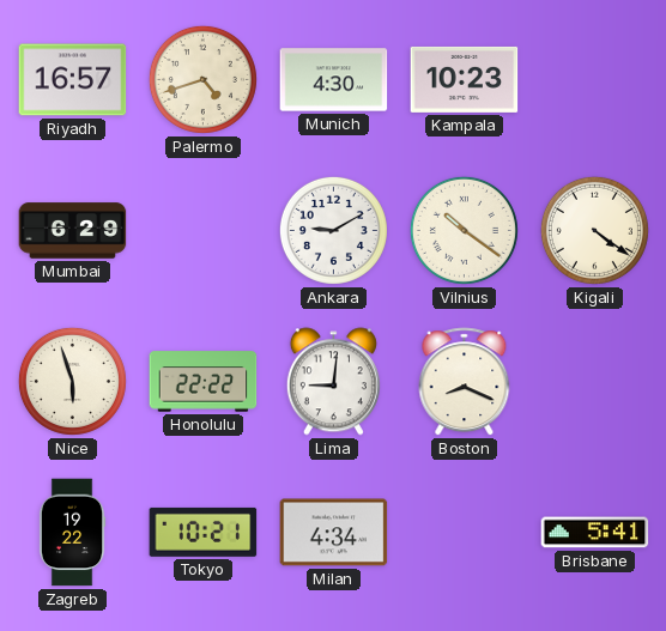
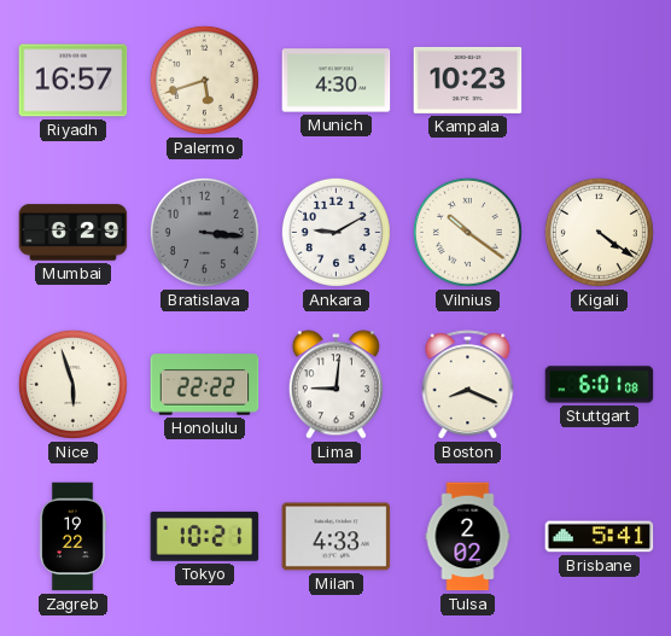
Palermo: 4:42 -> 5:42
Bratislava: none -> 3:16
Stuttgart: none -> 6:01
Milan: 4:34 -> 4:33
Tulsa: none -> 2:02
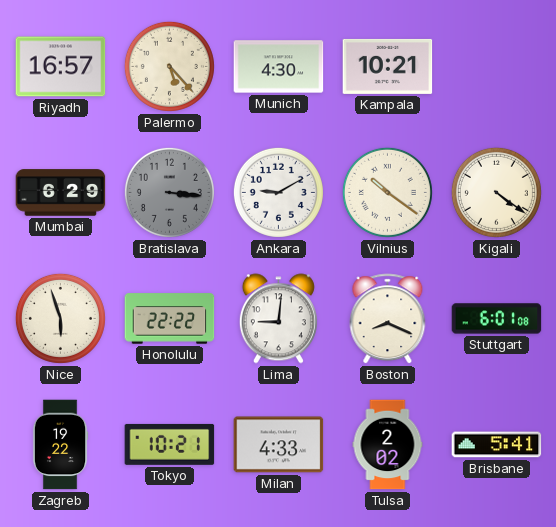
Palermo: 5:42 -> 5:23
Kampala: 10:23 -> 10:21
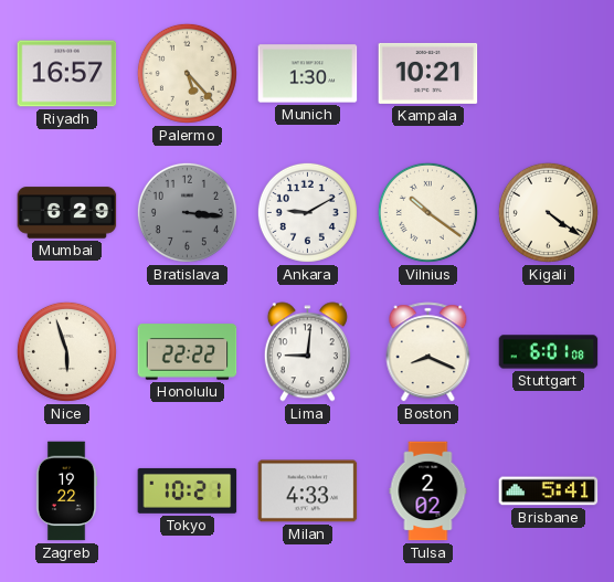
Munich: 4:30 -> 1:30
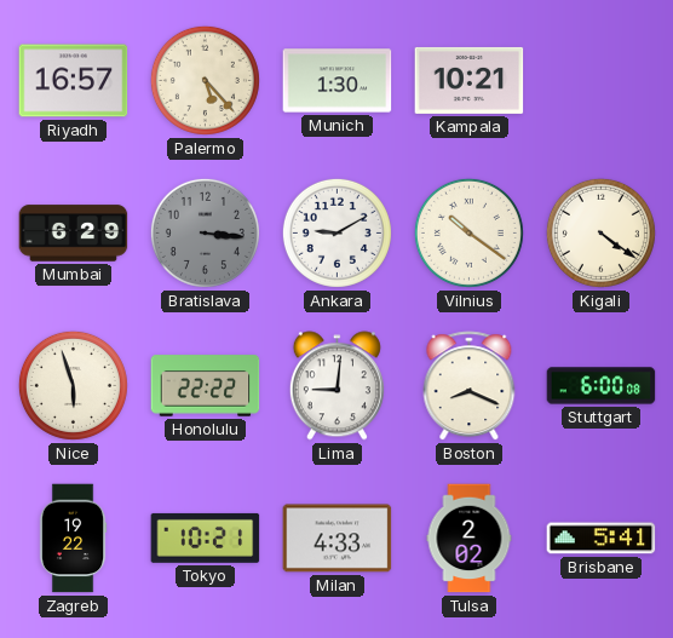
Stuttgart: 6:01 -> 6:00
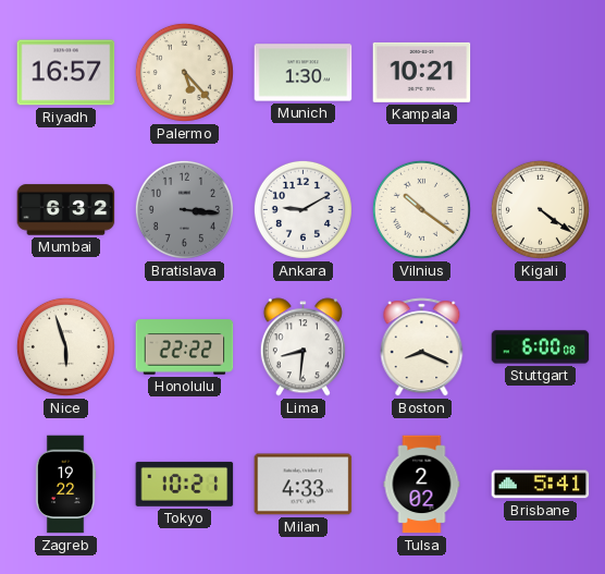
Mumbai: 6:29 -> 6:32
Lima: 9:01 -> 8:31
